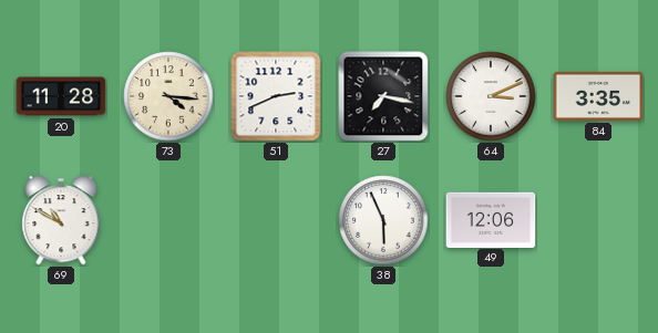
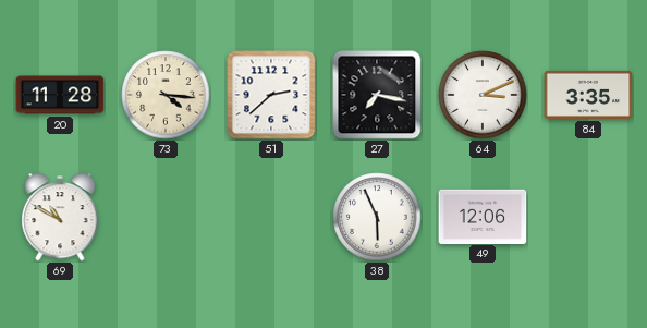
51: 2:41 -> 2:38
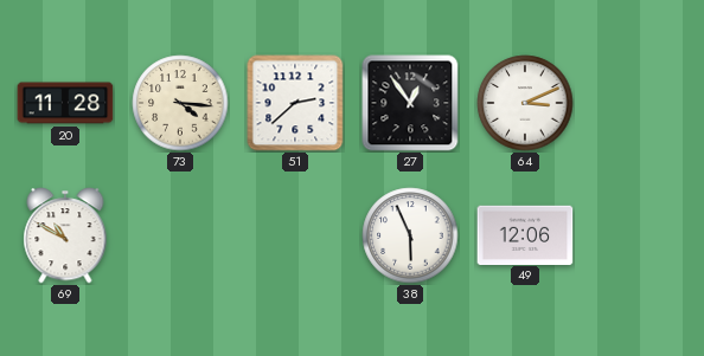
27: 7:17 -> 12:54
84: 3:35 -> none
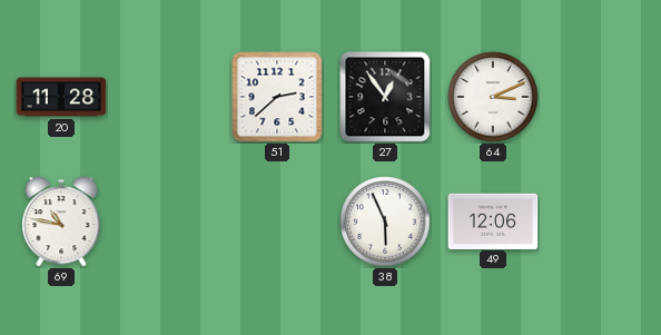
73: 4:16 -> none
69: 10:50 -> 10:47
